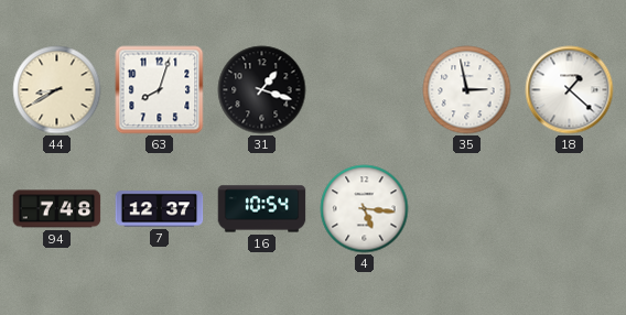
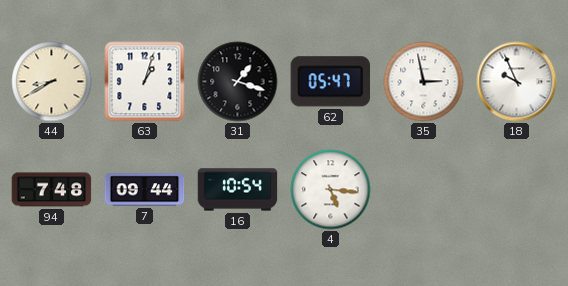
63: 8:03 -> 1:03
62: none -> 05:47
18: 1:22 -> 9:56
7: 12:37 -> 09:44
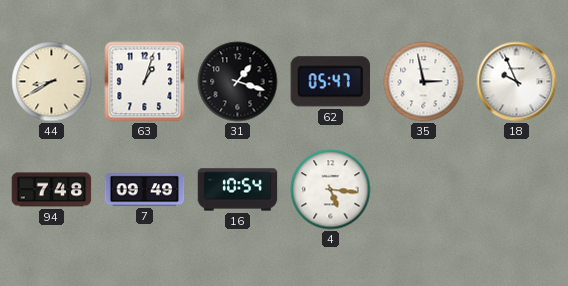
7: 09:44 -> 09:49
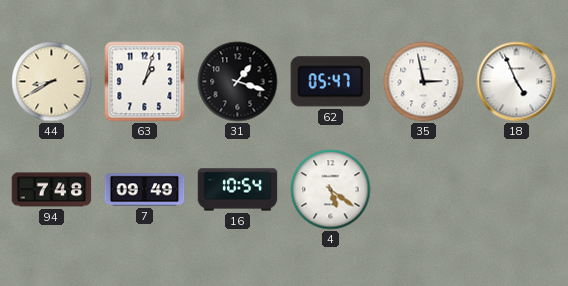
18: 9:56 -> 4:56
4: 5:16 -> 5:21
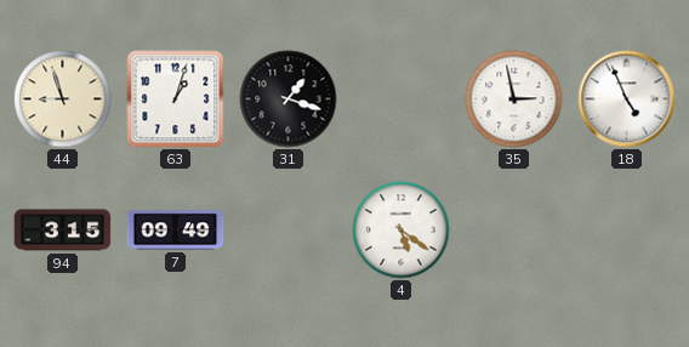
44: 8:40 -> 8:57
62: 05:47 -> none
94: 7:48 -> 3:15
16: 10:54 -> none
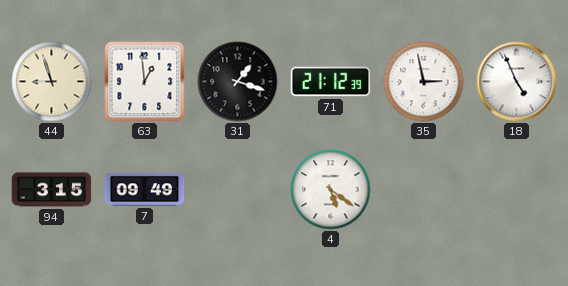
63: 1:03 -> 12:59
71: none -> 21:12
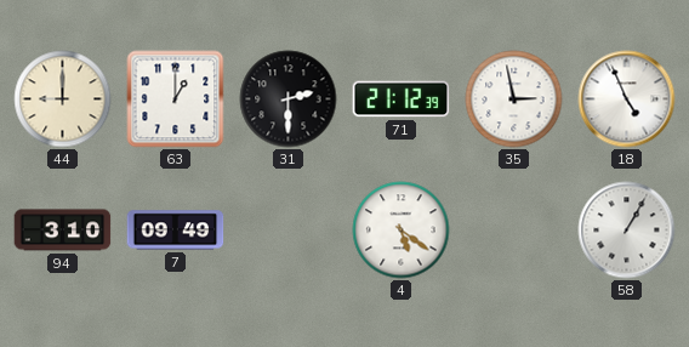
44: 8:57 -> 9:00
63: 12:59 -> 1:00
31: 1:18 -> 2:30
94: 3:15 -> 3:10
58: none -> 1:05
